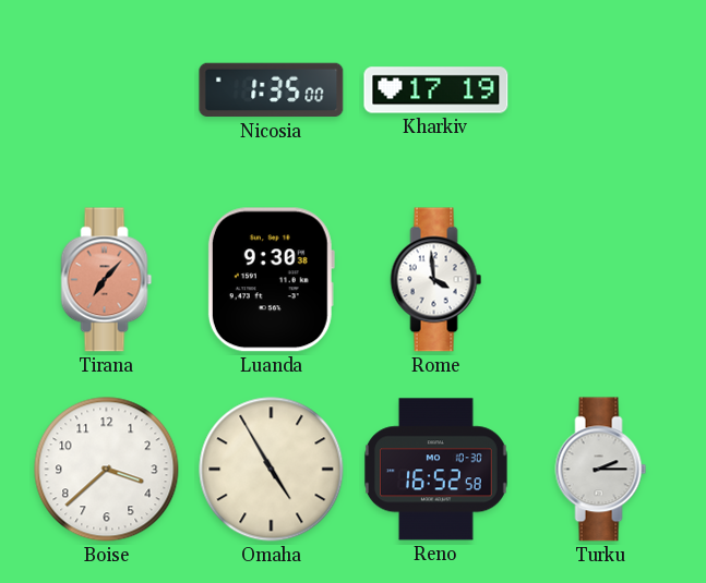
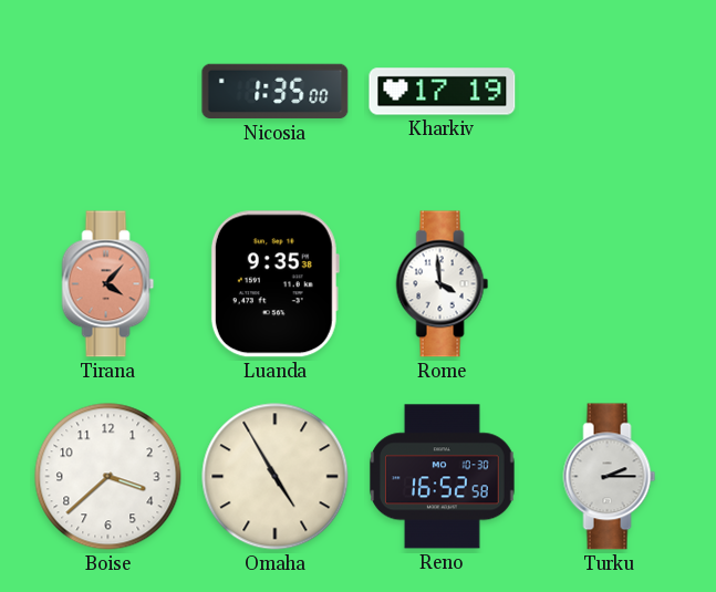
Tirana: 7:07 -> 4:07
Luanda: 9:30 -> 9:35
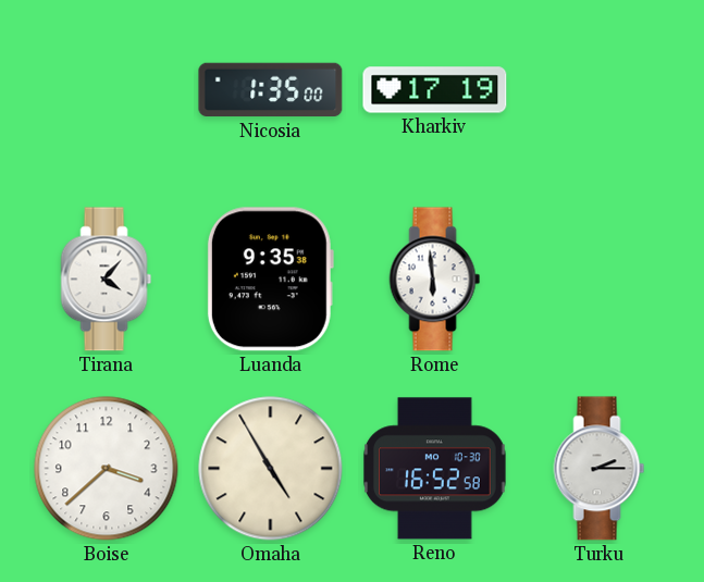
Tirana dial: salmon -> white
Rome: 3:59 -> 5:59
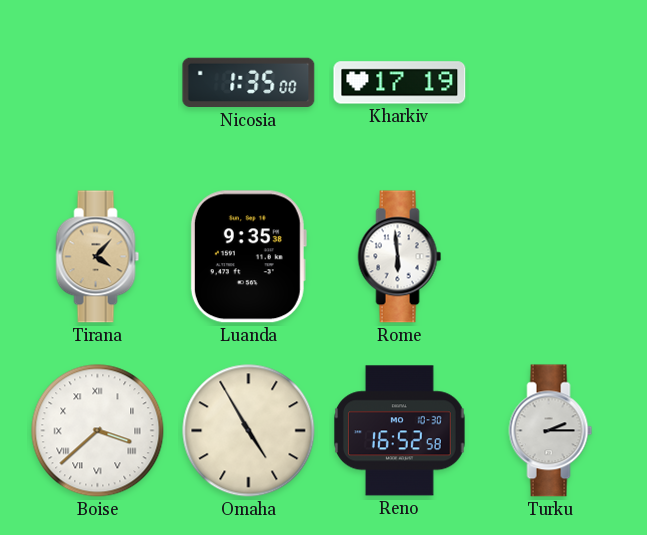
Tirana dial: white -> champagne
Boise numerals: Arabic -> Roman
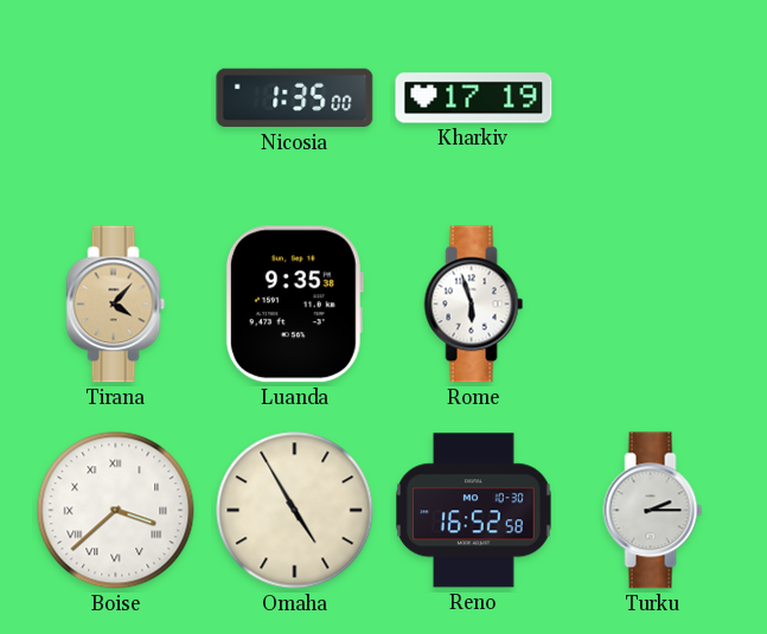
Rome: 5:59 -> 5:57
